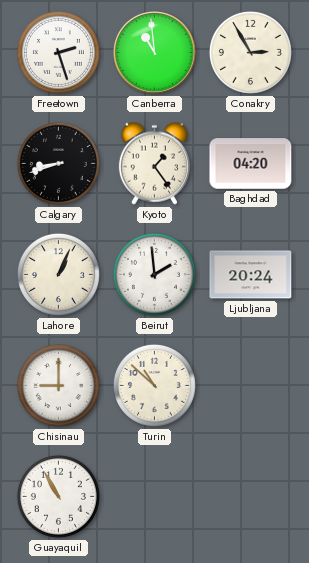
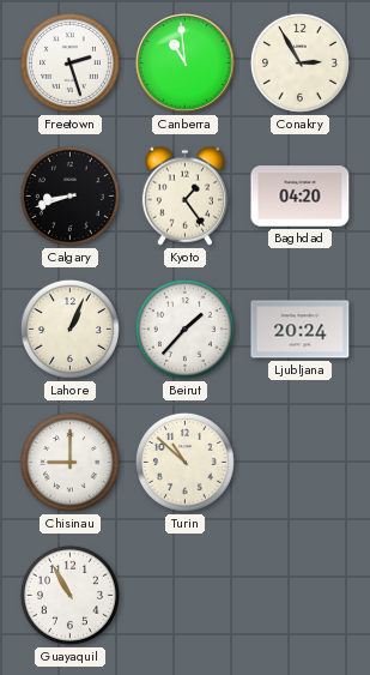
Beirut: 1:59 -> 1:37
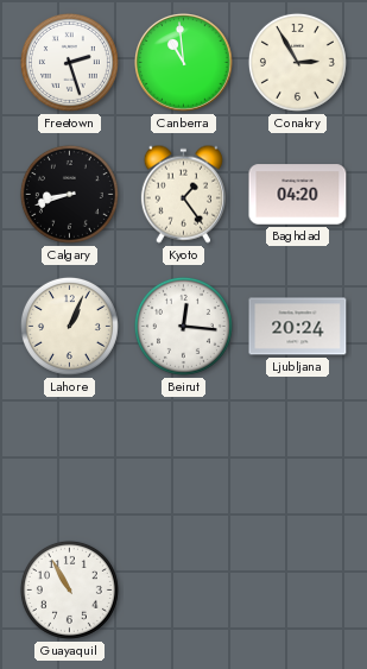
Beirut: 1:37 -> 12:16
Chisinau: 9:00 -> none
Turin: 10:52 -> none
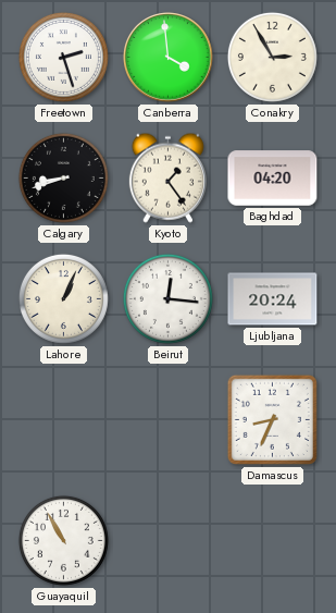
Canberra: 10:59 -> 3:59
Damascus: none -> 8:34
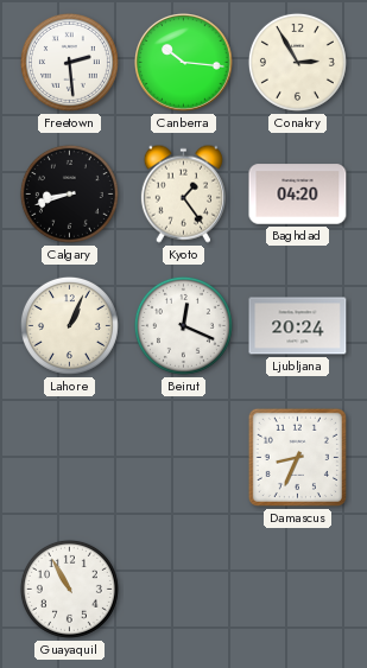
Freetown: 2:27 -> 2:29
Canberra: 3:59 -> 10:16
Beirut: 12:16 -> 12:19
